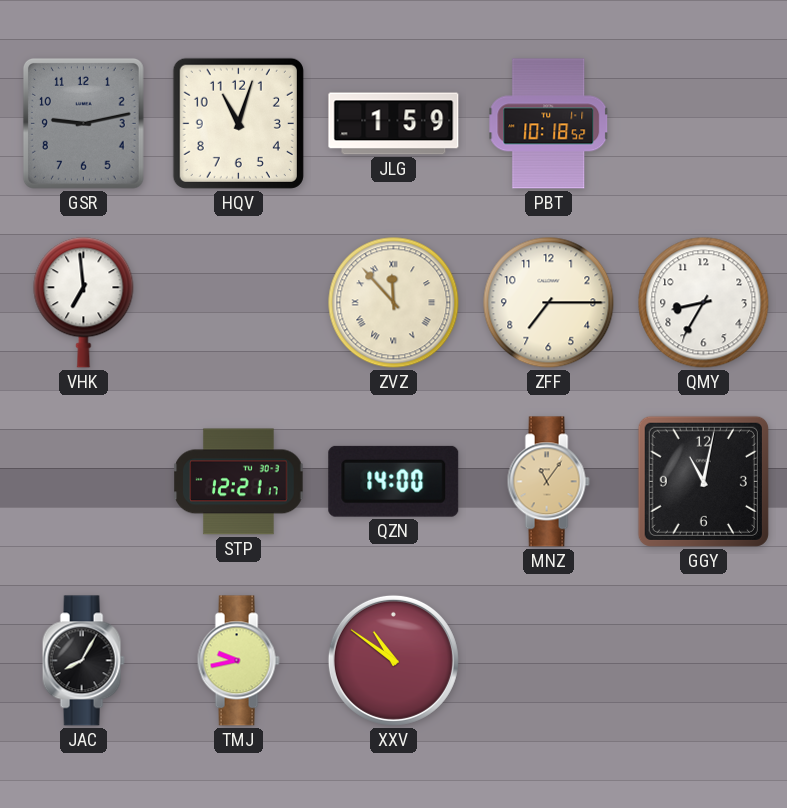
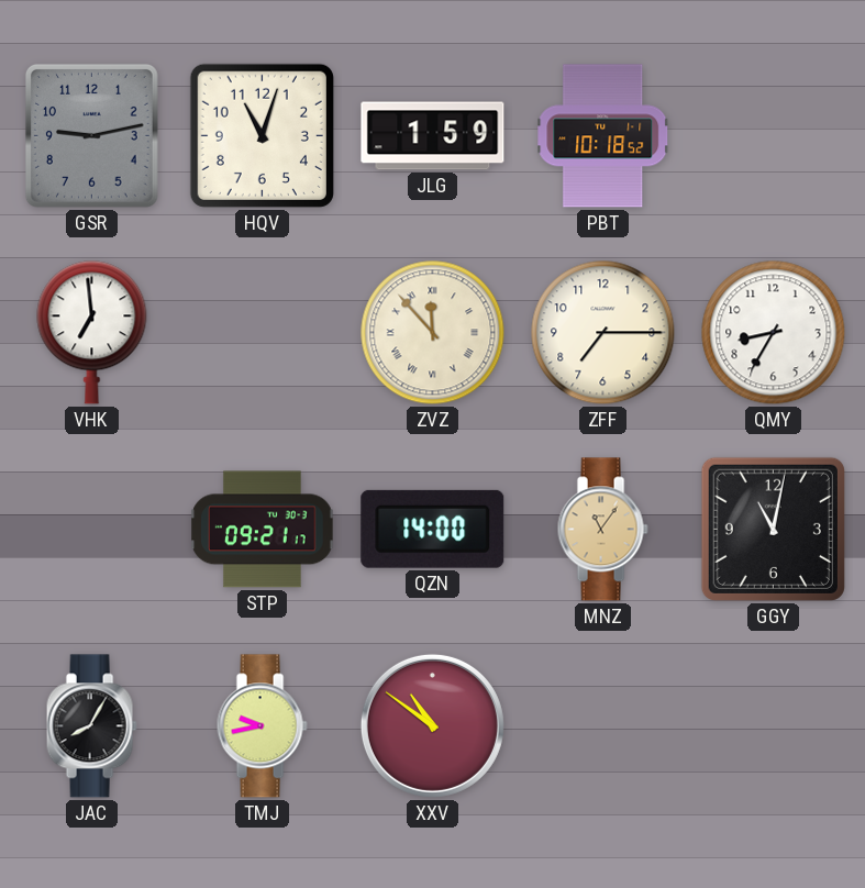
STP: 12:21 -> 09:21
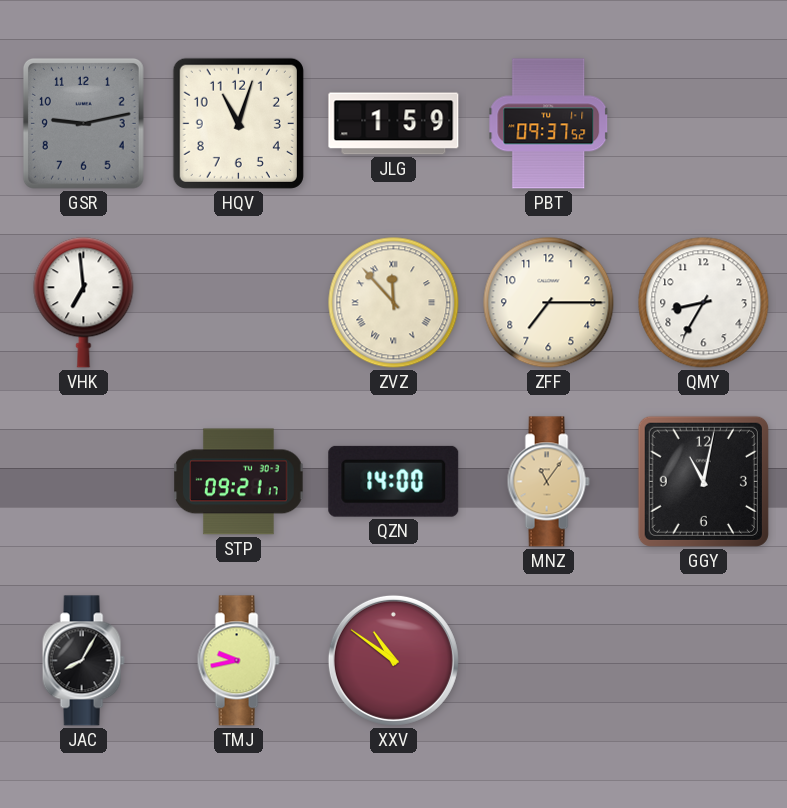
PBT: 10:18 -> 09:37
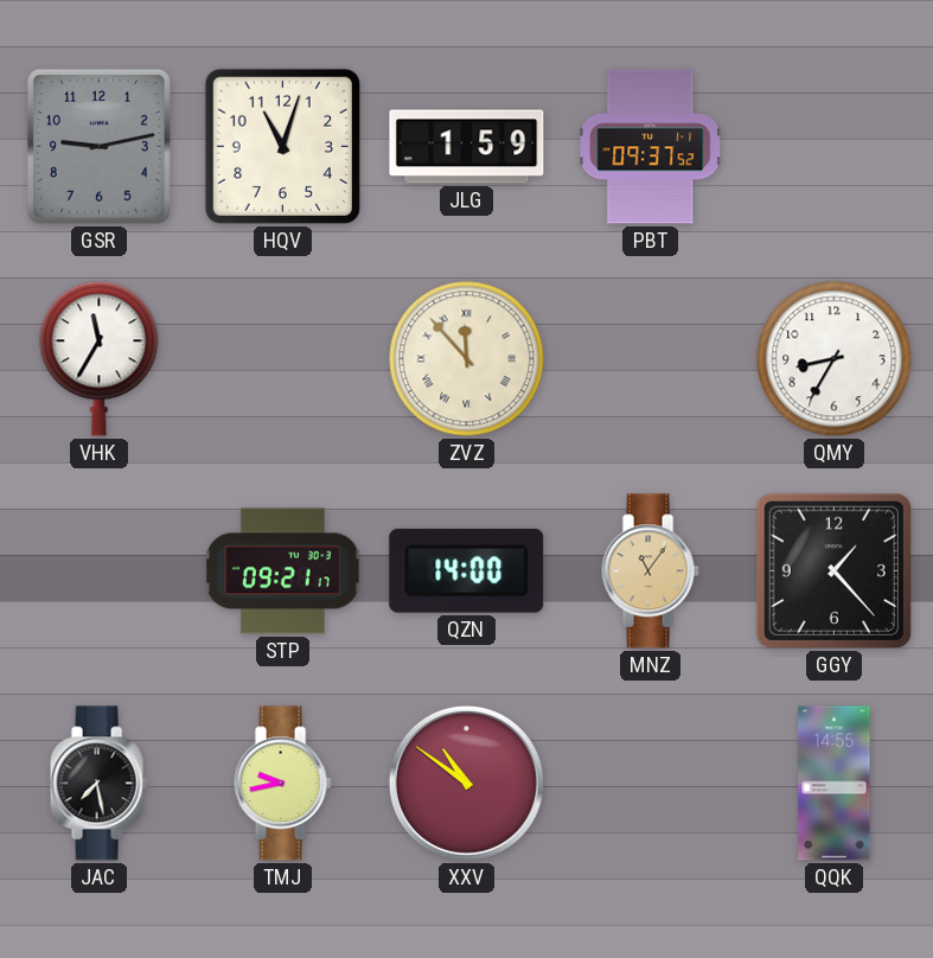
VHK: 6:59 -> 11:35
ZFF: 7:15 -> none
GGY: 11:02 -> 1:23
JAC: 8:05 -> 7:28
QQK: none -> 14:55
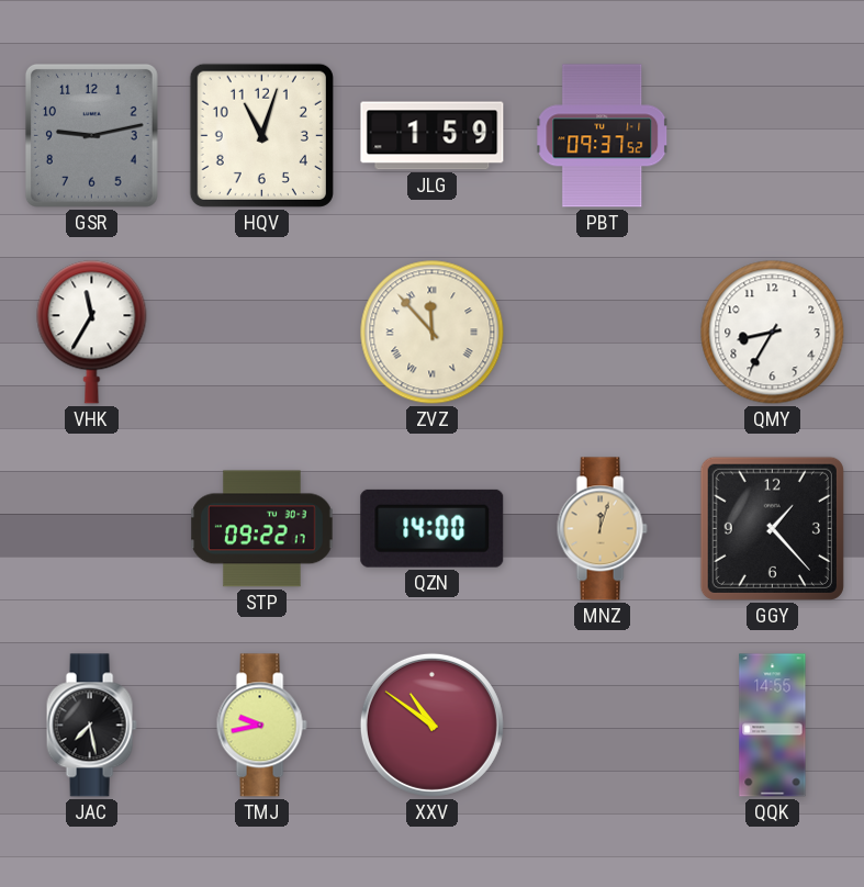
STP: 09:21 -> 09:22
MNZ: 11:06 -> 12:03
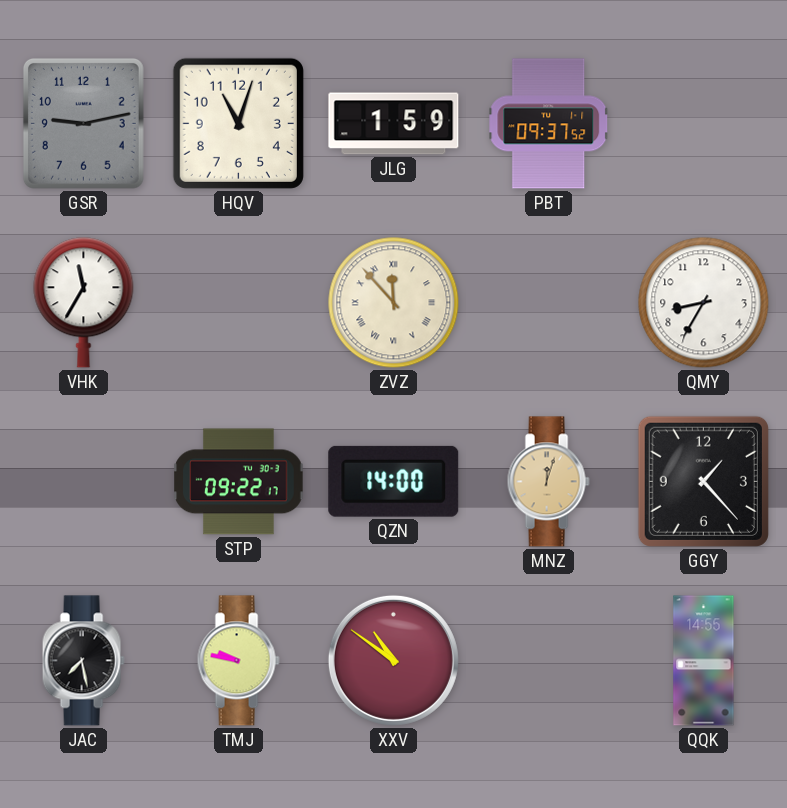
TMJ: 9:43 -> 9:47
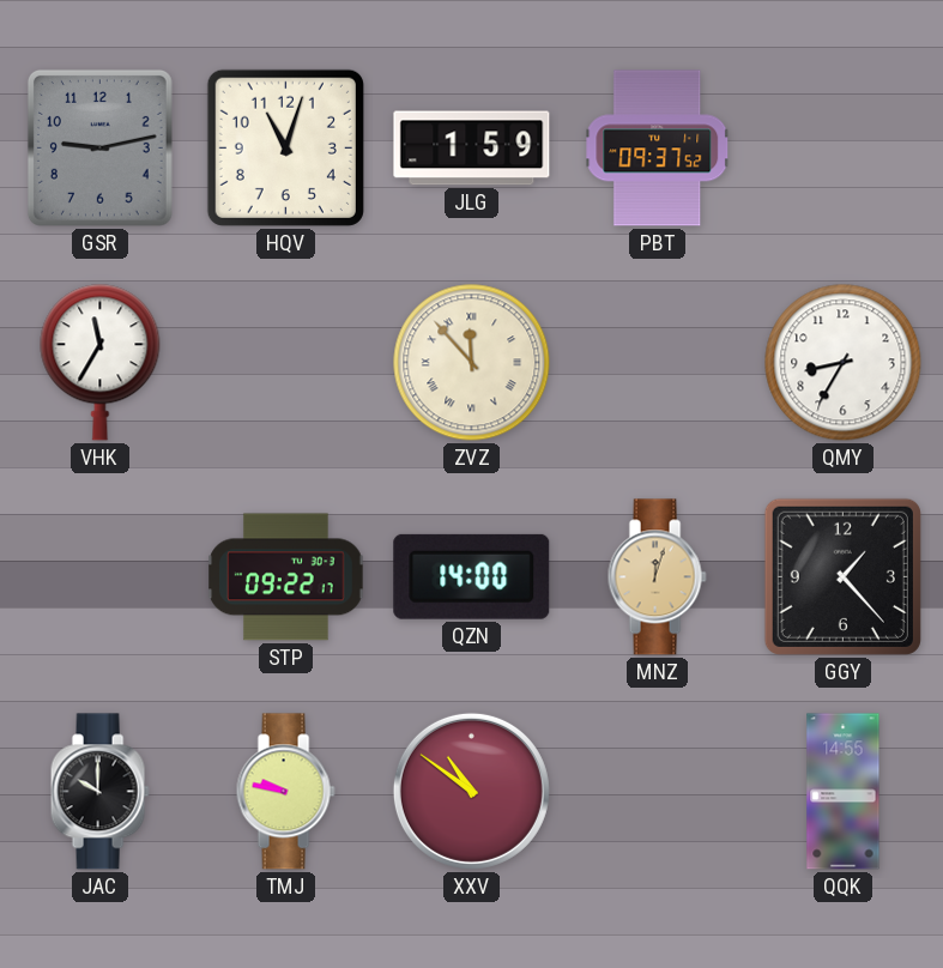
JAC: 7:28 -> 10:00
